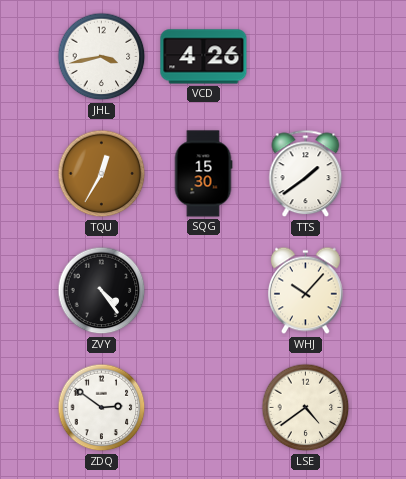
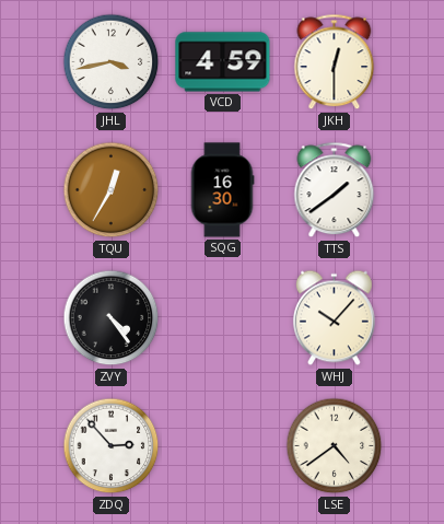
VCD: 4:26 -> 4:59
JKH: none -> 12:30
SQG: 15:30 -> 16:30
ZDQ: 2:51 -> 2:53
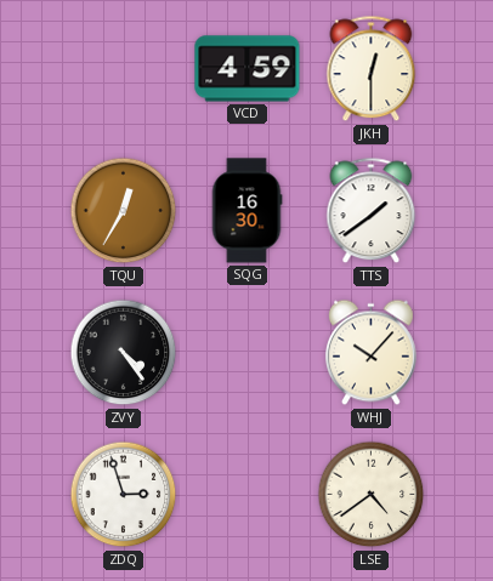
JHL: 3:43 -> none
ZDQ: 2:53 -> 2:57
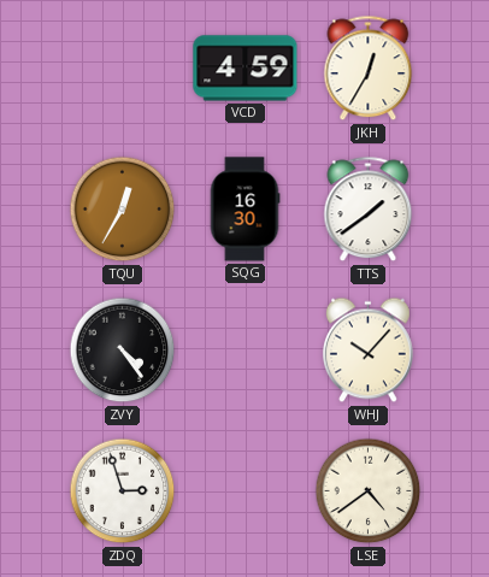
JKH: 12:30 -> 12:35
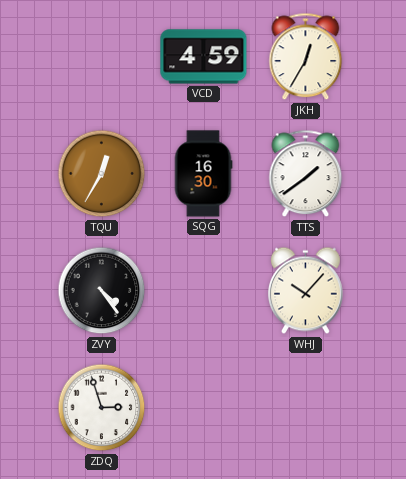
LSE: 4:39 -> none
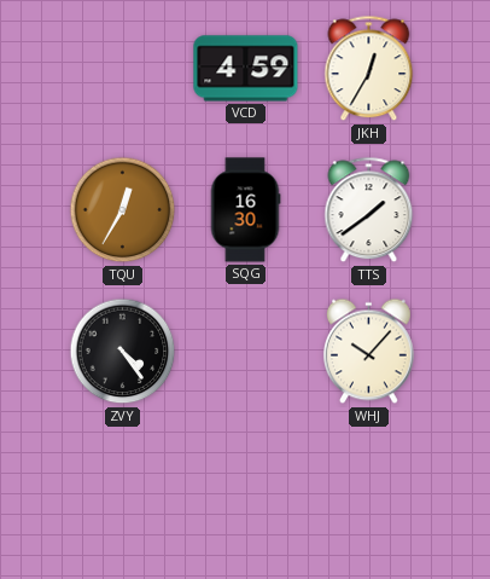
ZDQ: 2:57 -> none
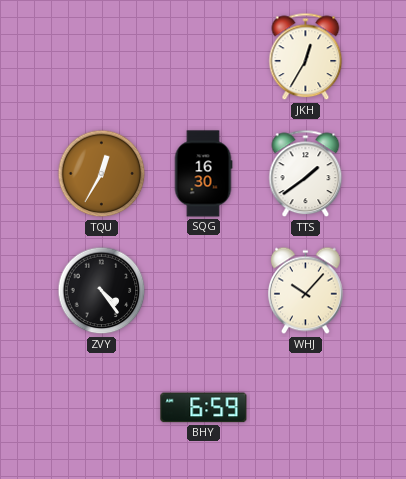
VCD: 4:59 -> none
BHY: none -> 6:59
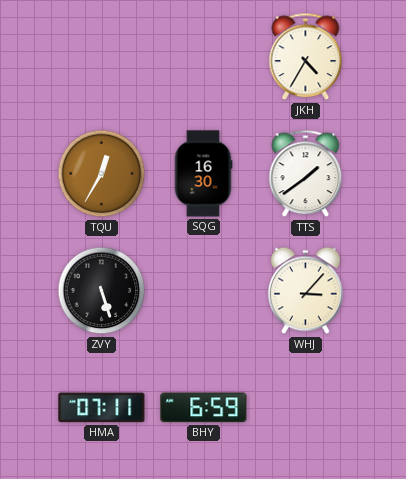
JKH: 12:35 -> 4:35
ZVY: 4:24 -> 5:27
WHJ: 10:07 -> 3:07
HMA: none -> 07:11
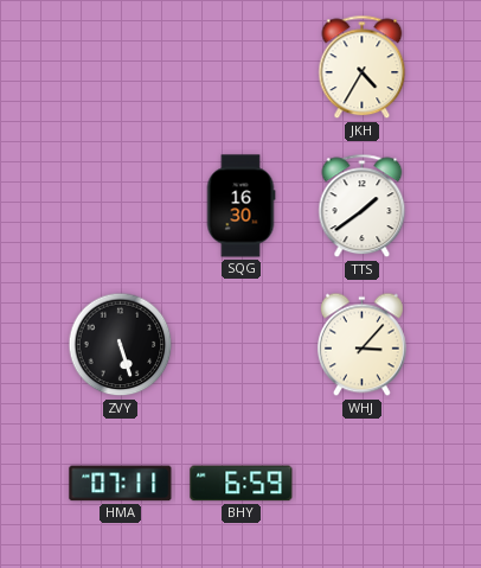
TQU: 12:35 -> none
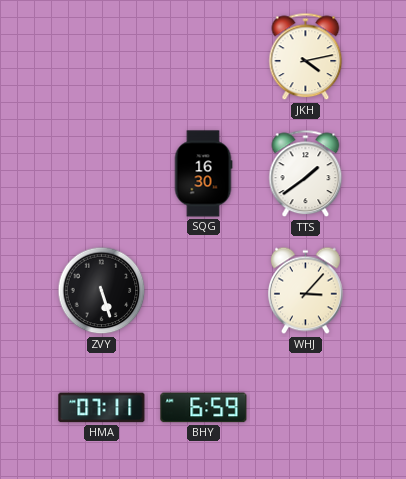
JKH: 4:35 -> 4:13
